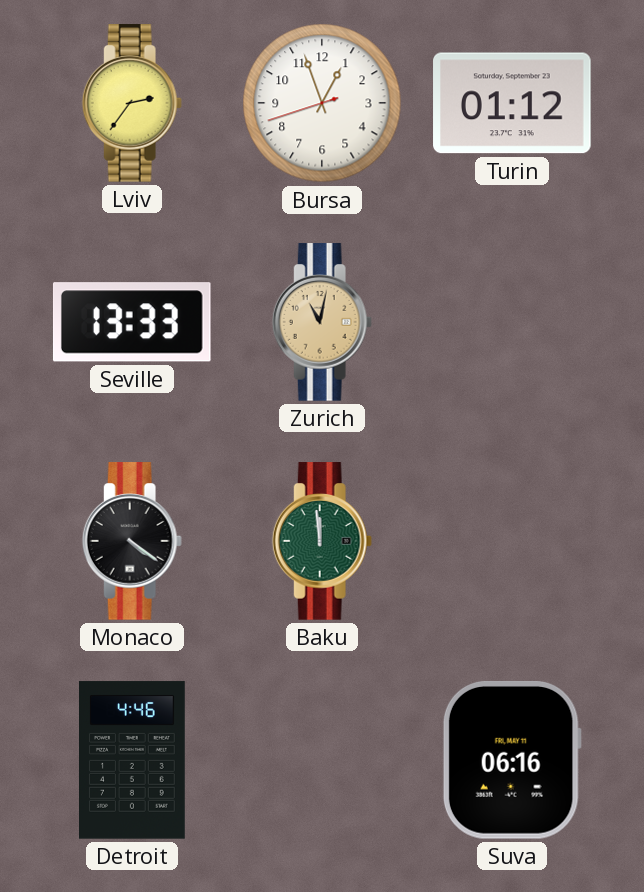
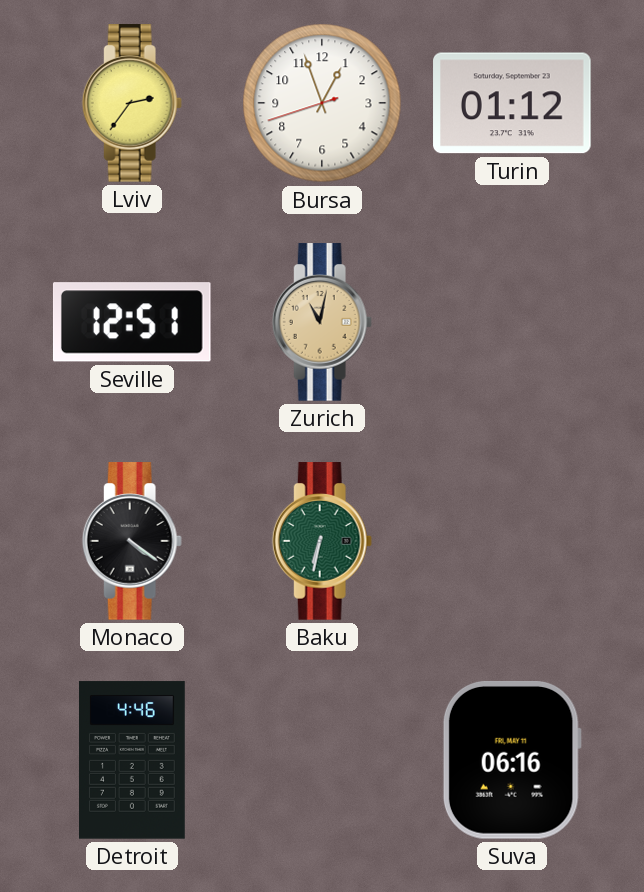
Seville: 13:33 -> 12:51
Baku: 11:59 -> 6:32
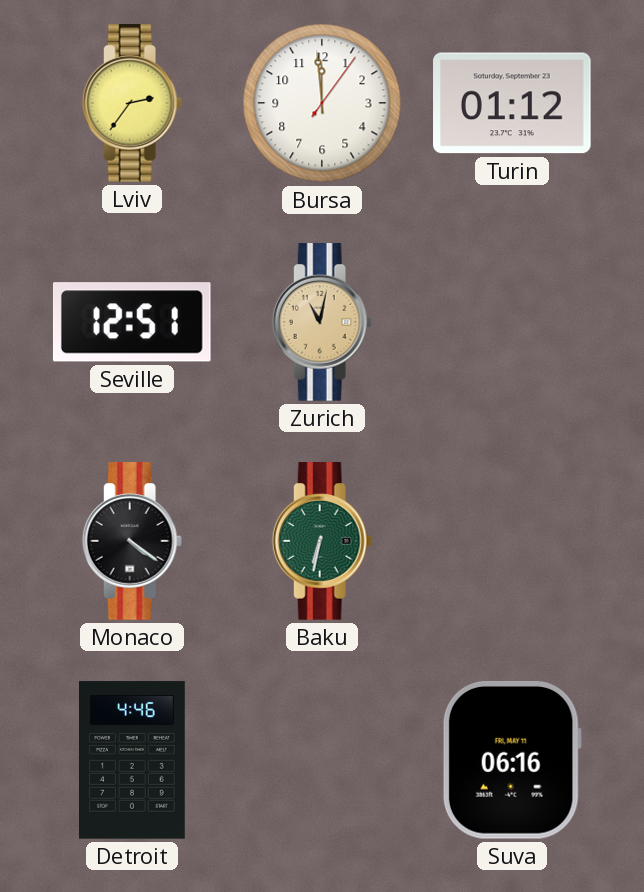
Bursa: 12:56 -> 11:59
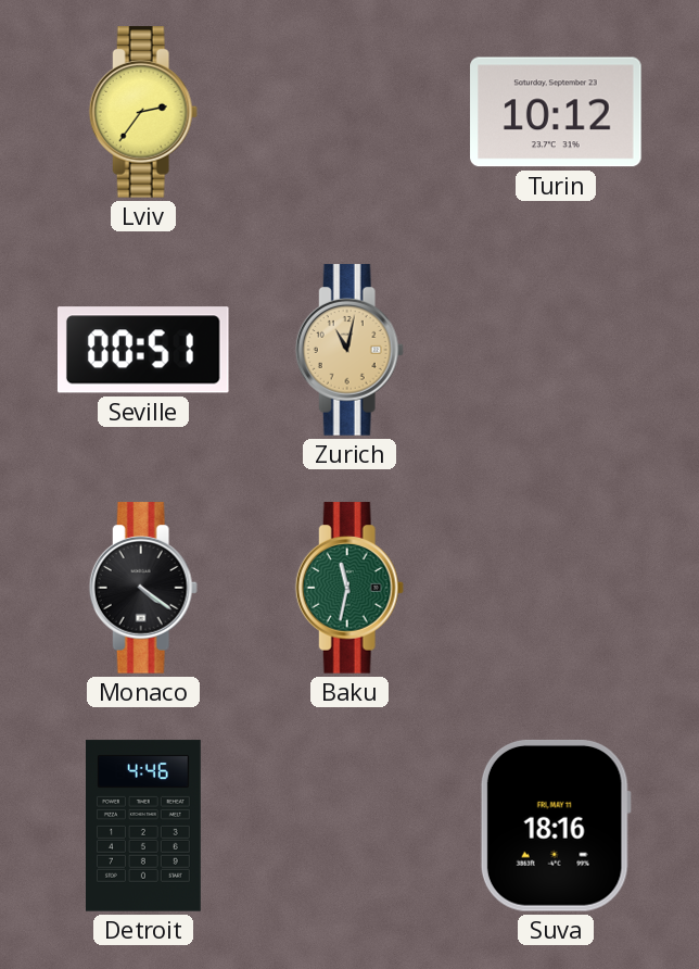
Bursa: 11:59 -> none
Turin: 01:12 -> 10:12
Seville: 12:51 -> 00:51
Baku: 6:32 -> 11:32
Suva: 06:16 -> 18:16
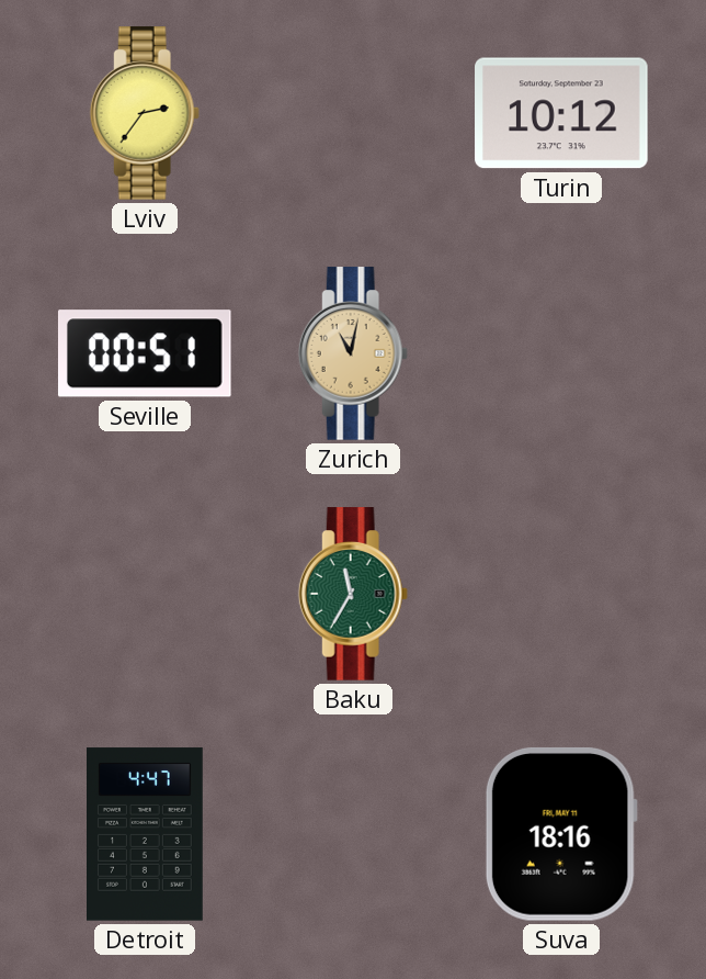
Monaco: 4:21 -> none
Baku: 11:32 -> 11:35
Detroit: 4:46 -> 4:47
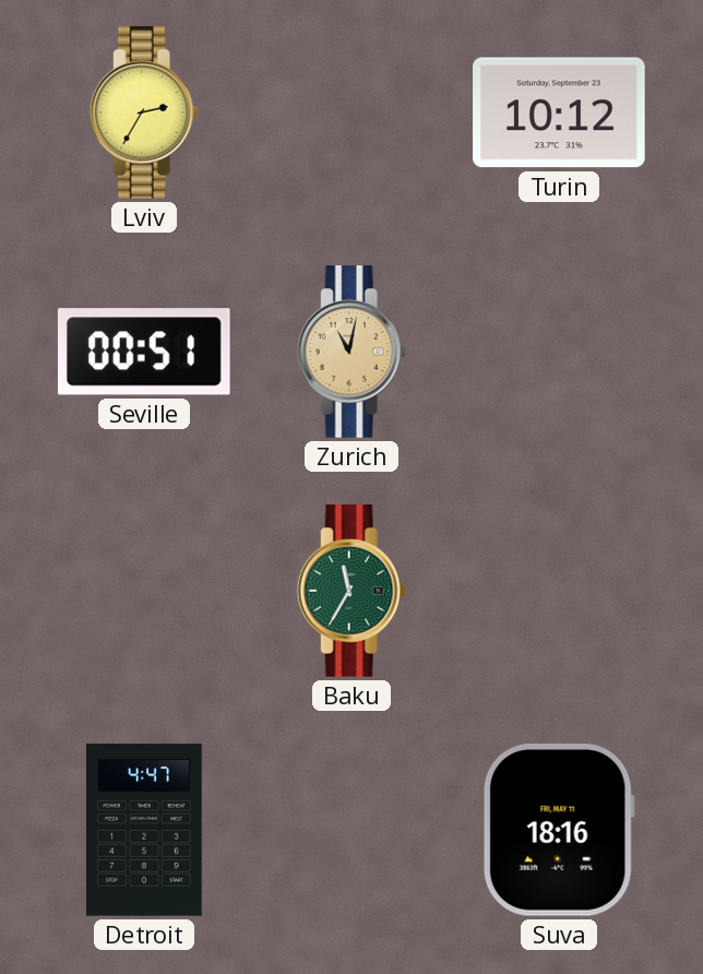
Lviv: 2:36 -> 2:35
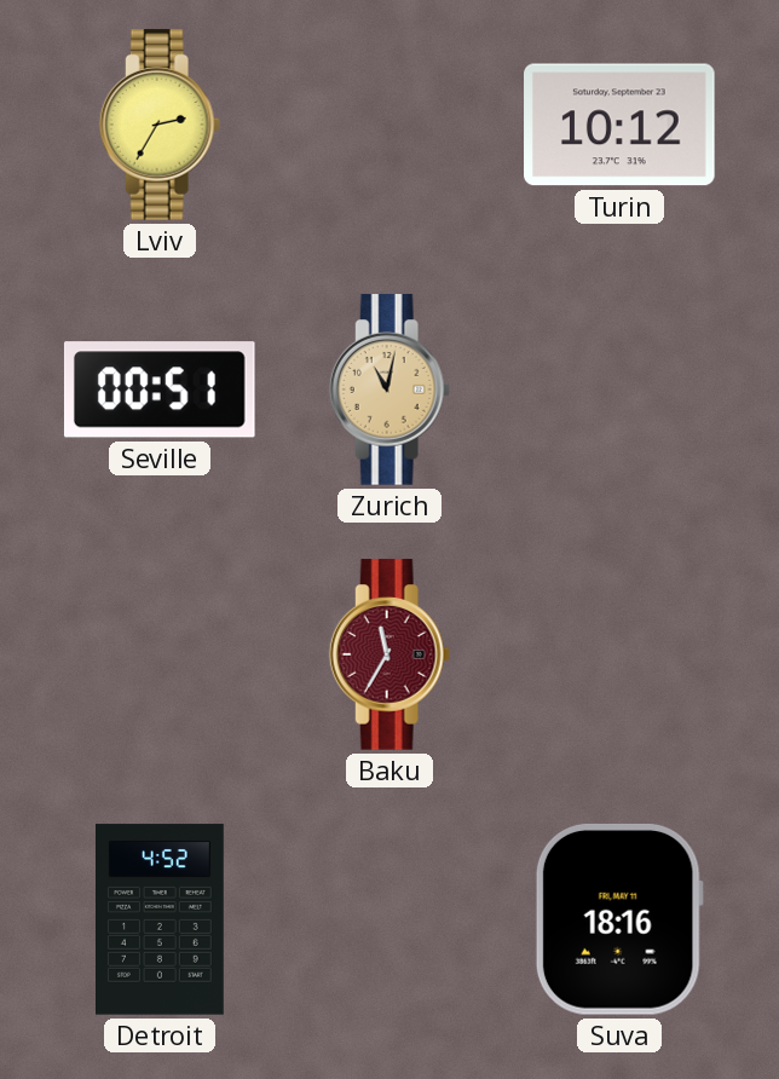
Baku dial: green -> burgundy
Detroit: 4:47 -> 4:52
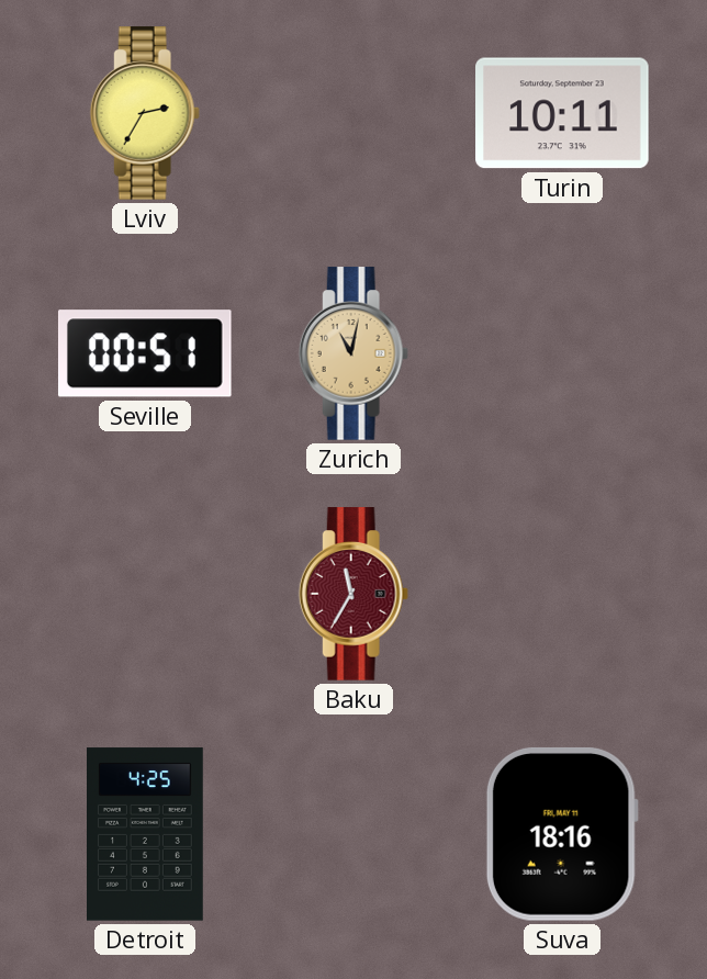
Turin: 10:12 -> 10:11
Detroit: 4:52 -> 4:25
